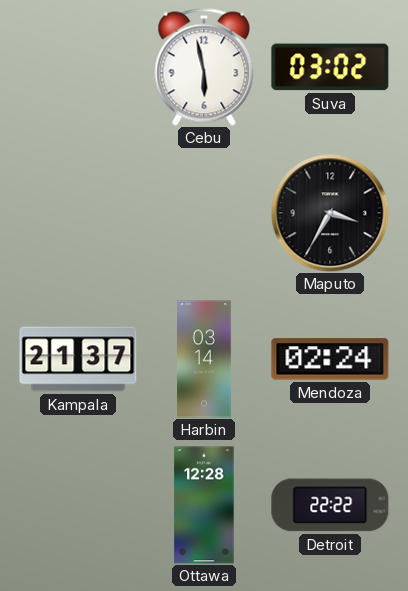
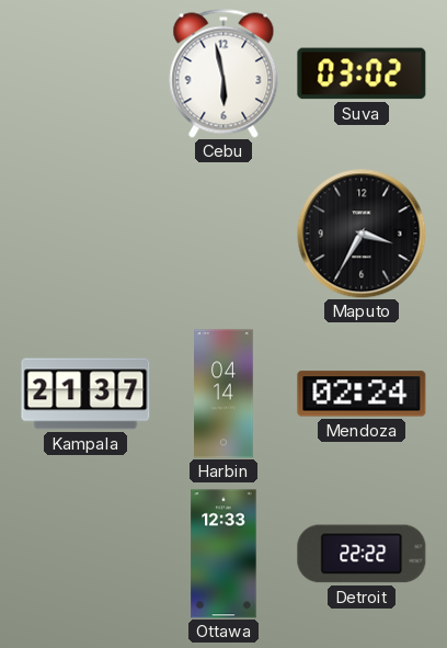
Harbin: 03:14 -> 04:14
Ottawa: 12:28 -> 12:33
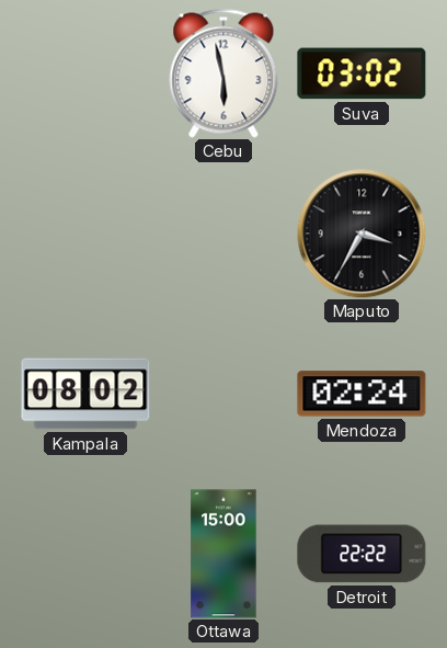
Kampala: 21:37 -> 08:02
Harbin: 04:14 -> none
Ottawa: 12:33 -> 15:00
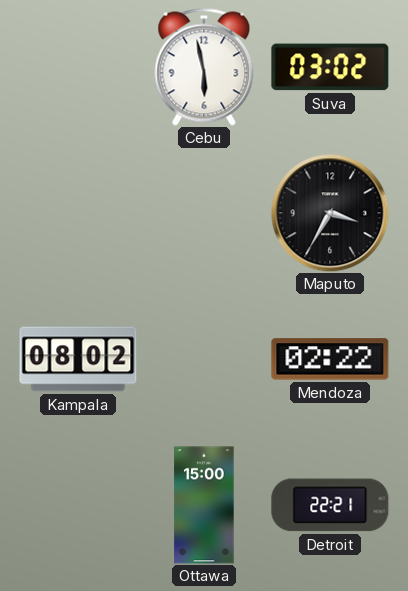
Mendoza: 02:24 -> 02:22
Detroit: 22:22 -> 22:21
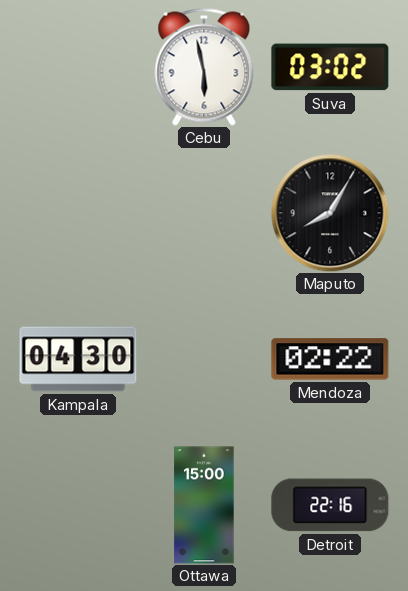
Maputo: 3:35 -> 8:05
Kampala: 08:02 -> 04:30
Detroit: 22:21 -> 22:16
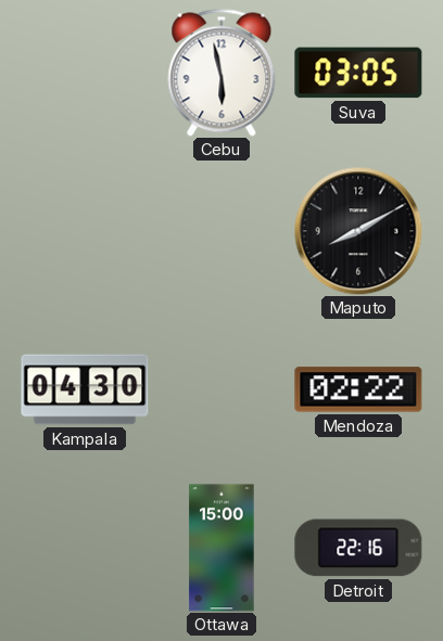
Suva: 03:02 -> 03:05
Maputo: 8:05 -> 8:10
